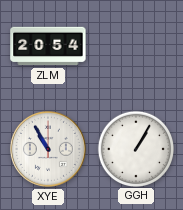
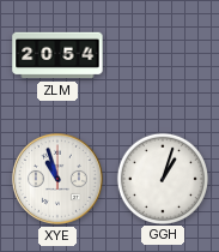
XYE: 10:55 -> 10:57
GGH: 1:05 -> 1:03
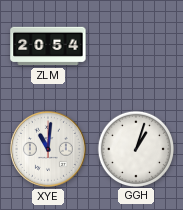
XYE: 10:57 -> 11:01
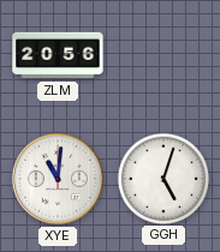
ZLM: 20:54 -> 20:56
GGH: 1:03 -> 5:03
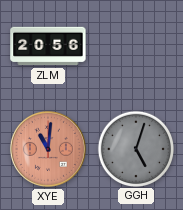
XYE dial: white -> salmon
GGH dial: white -> grey
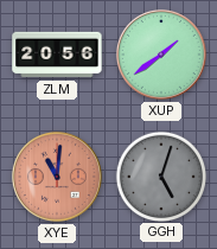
XUP: none -> 1:39
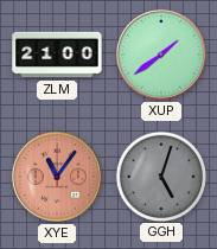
ZLM: 20:56 -> 21:00
XYE: 11:01 -> 11:06
